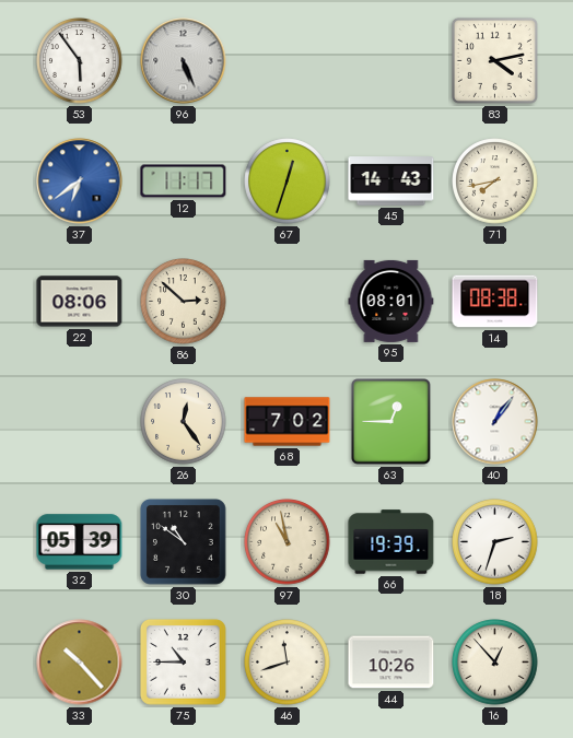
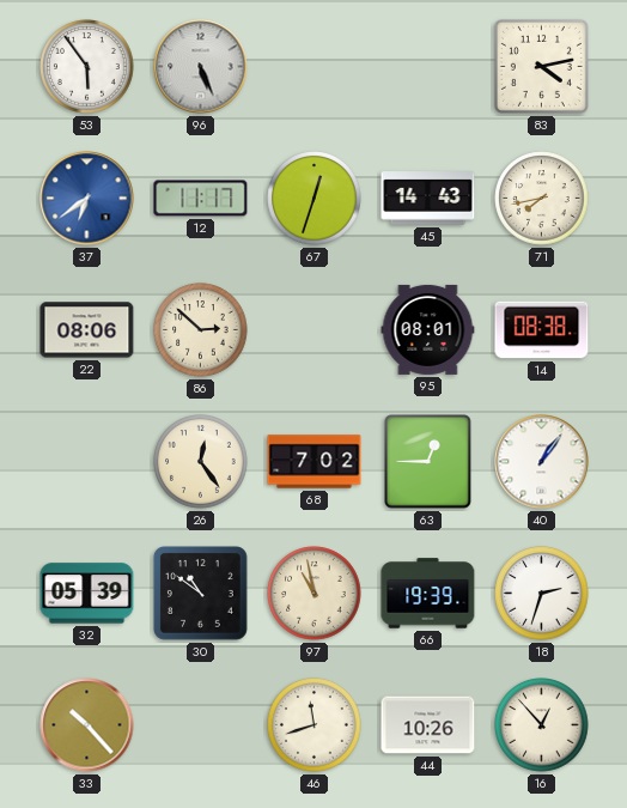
75: 10:45 -> none
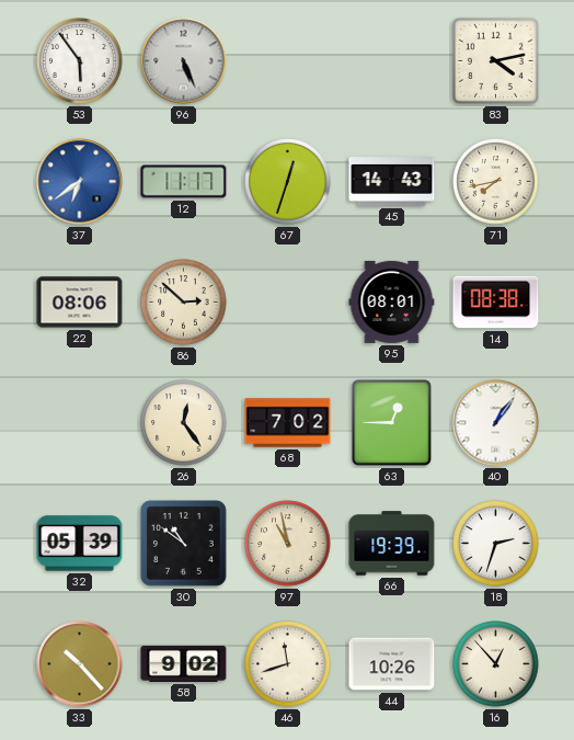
58: none -> 9:02
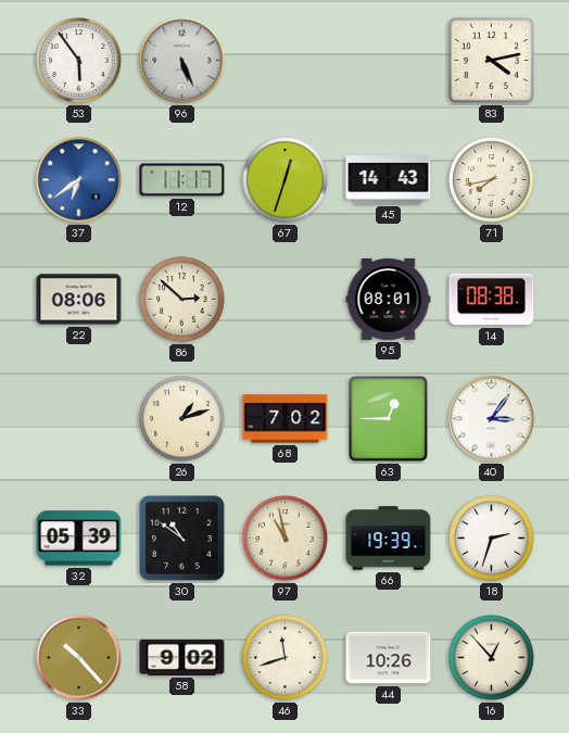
26: 12:24 -> 1:12
40: 1:06 -> 3:06
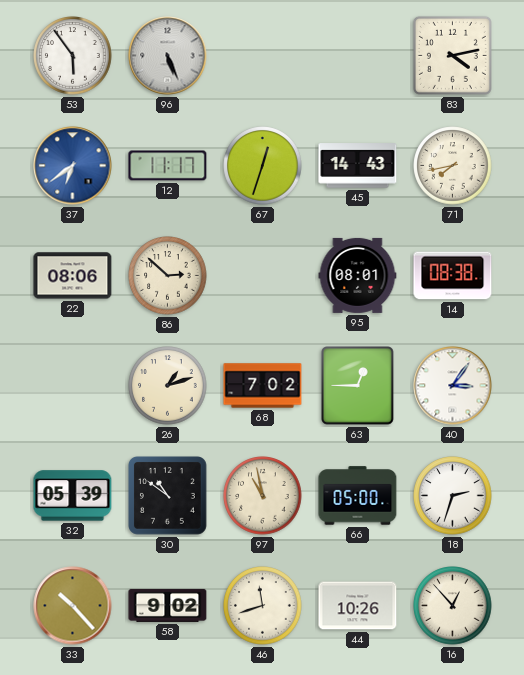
66: 19:39 -> 05:00
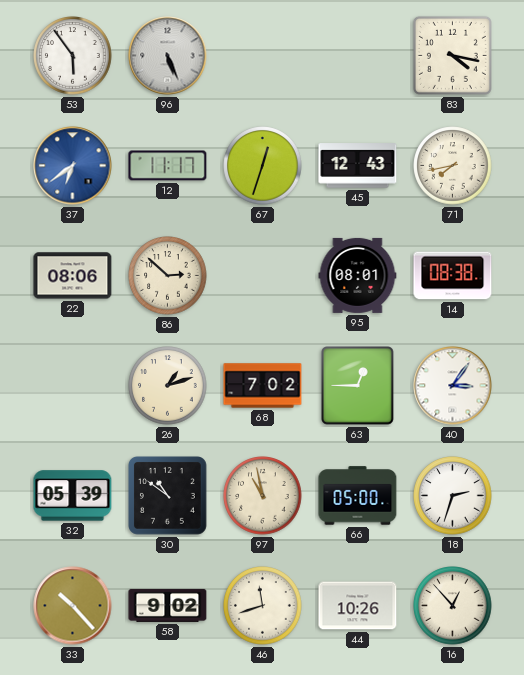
83: 4:13 -> 4:17
45: 14:43 -> 12:43
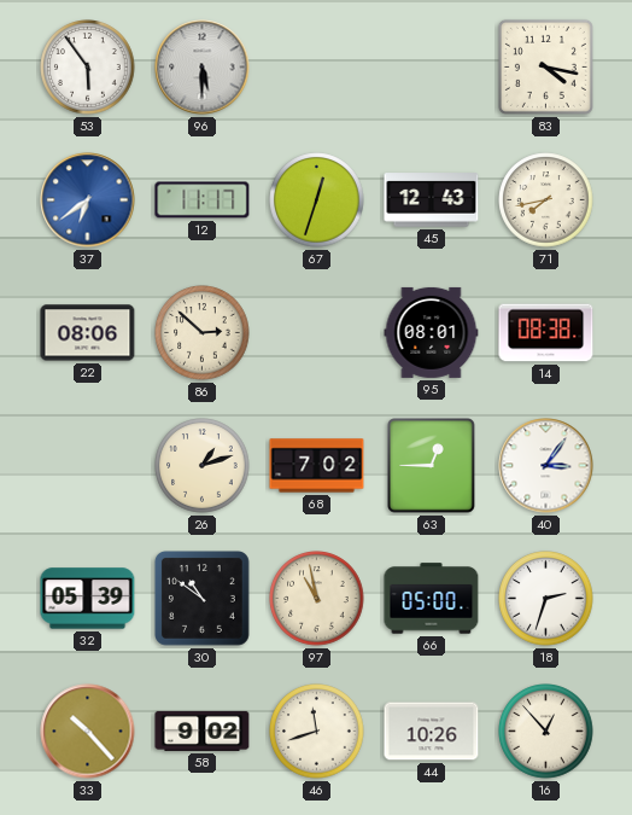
96: 5:26 -> 5:30
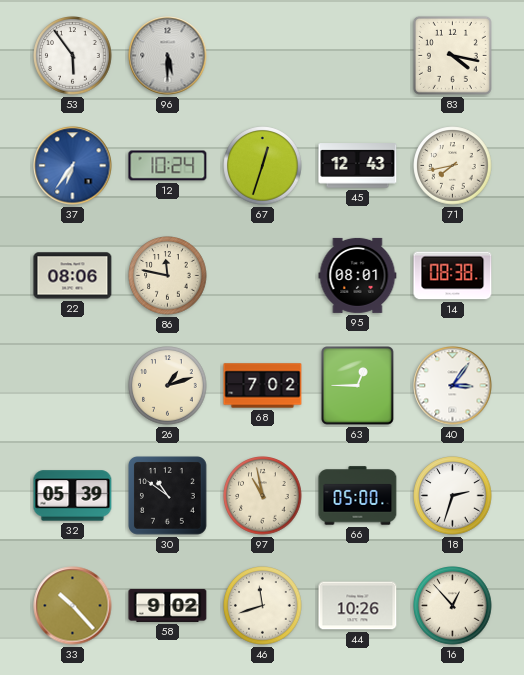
37: 6:39 -> 6:36
12: 11:17 -> 10:24
86: 2:52 -> 11:47
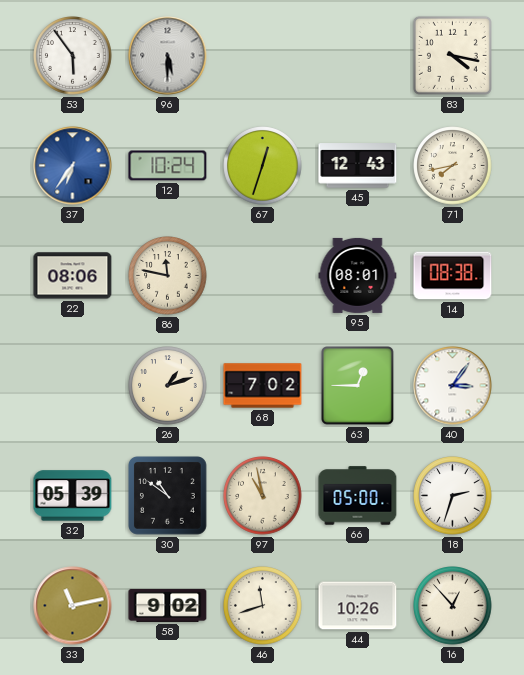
33: 10:23 -> 11:13
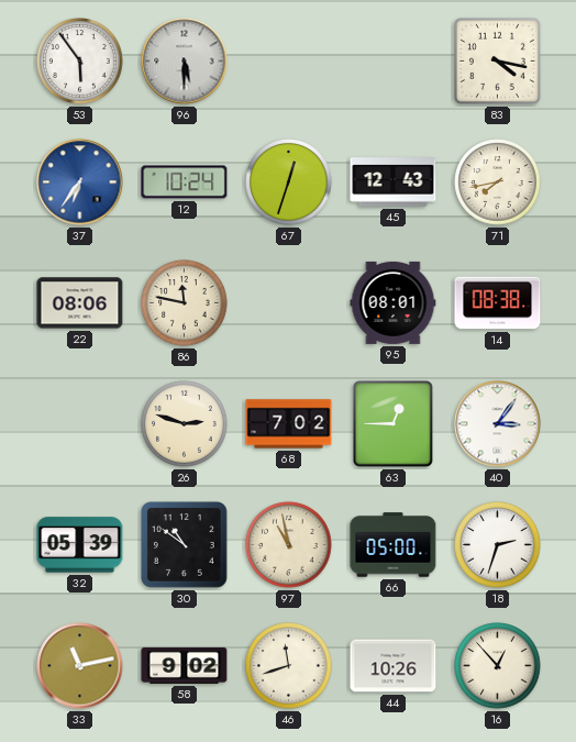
26: 1:12 -> 2:48
